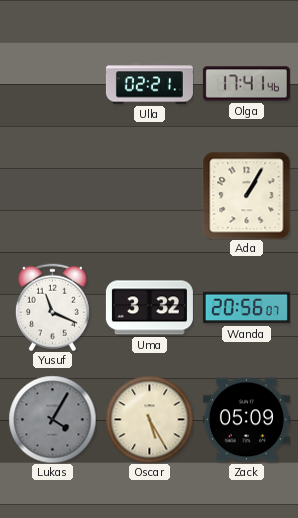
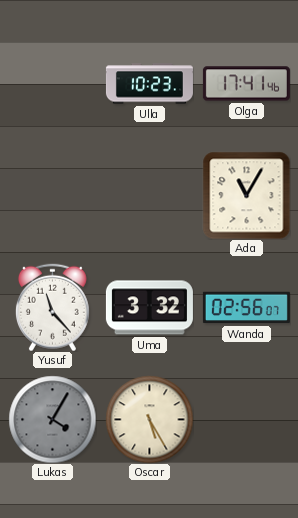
Ulla: 02:21 -> 10:23
Ada: 1:05 -> 11:05
Yusuf: 11:19 -> 11:23
Wanda: 20:56 -> 02:56
Zack: 05:09 -> none
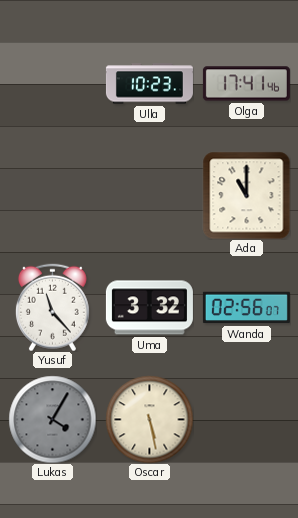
Ada: 11:05 -> 11:00
Oscar: 5:25 -> 5:28
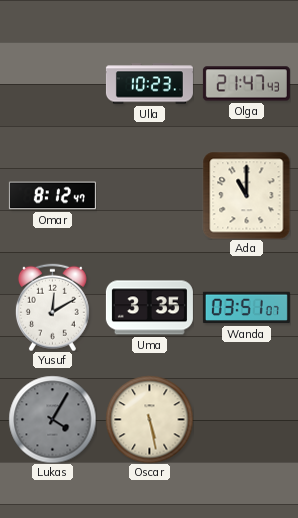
Olga: 17:41 -> 21:47
Omar: none -> 8:12
Yusuf: 11:23 -> 12:10
Uma: 3:32 -> 3:35
Wanda: 02:56 -> 03:51
